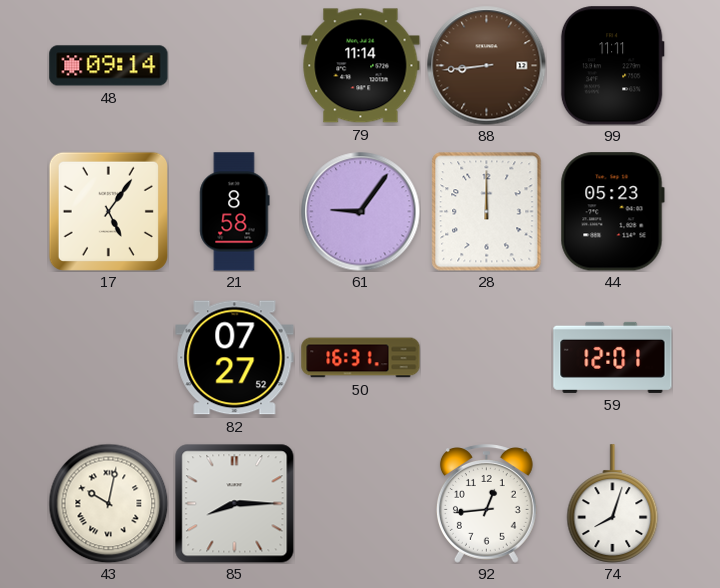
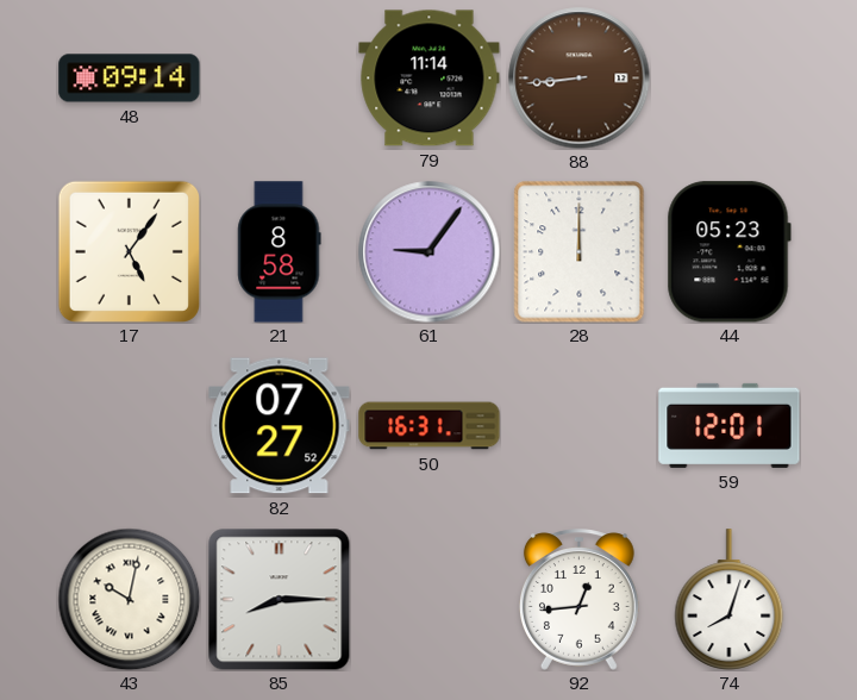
99: 11:11 -> none
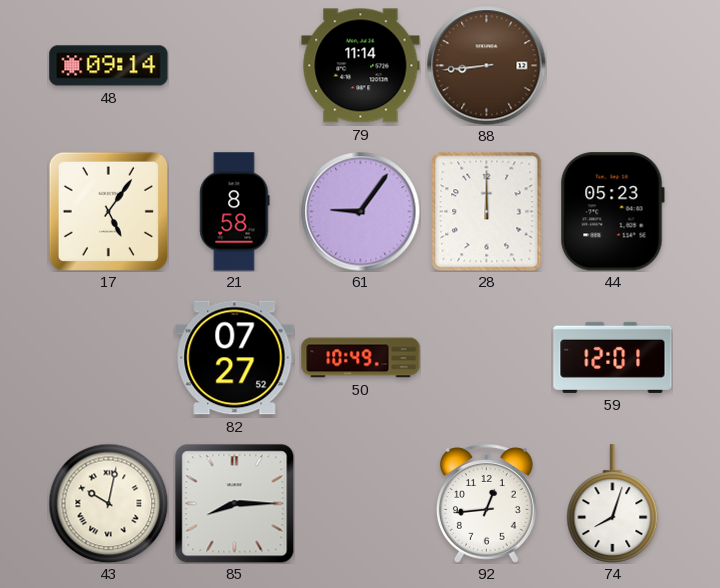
50: 16:31 -> 10:49
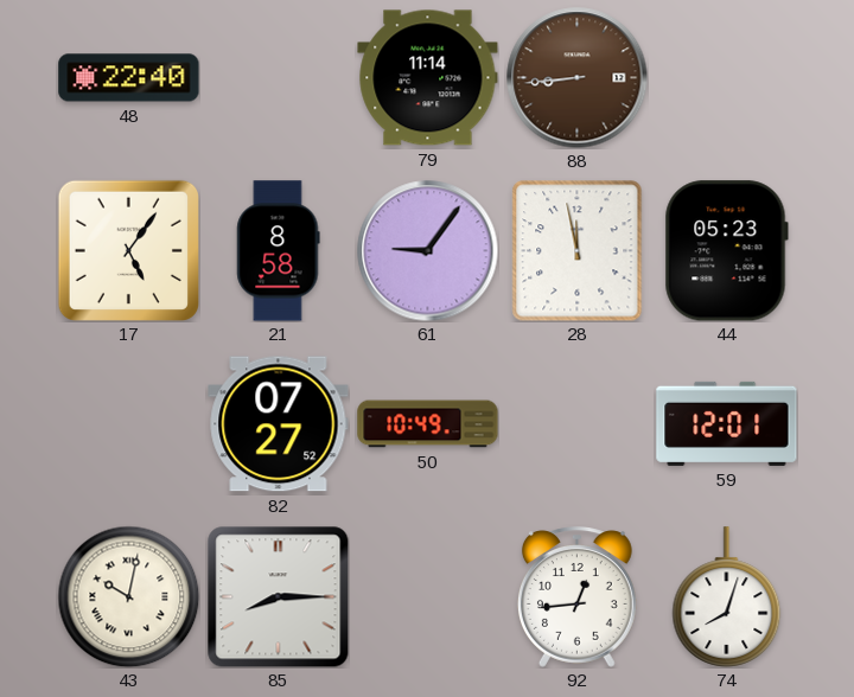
48: 09:14 -> 22:40
28: 12:00 -> 11:58
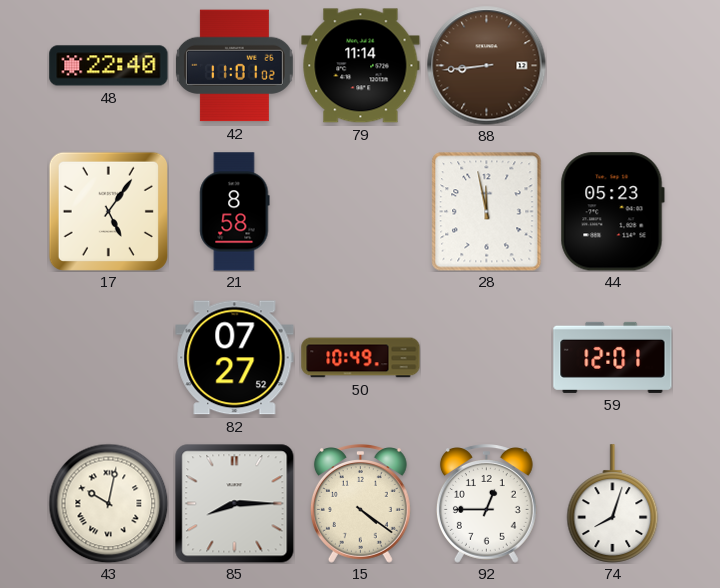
42: none -> 11:01
61: 9:06 -> none
15: none -> 4:21
92: 12:44 -> 12:45
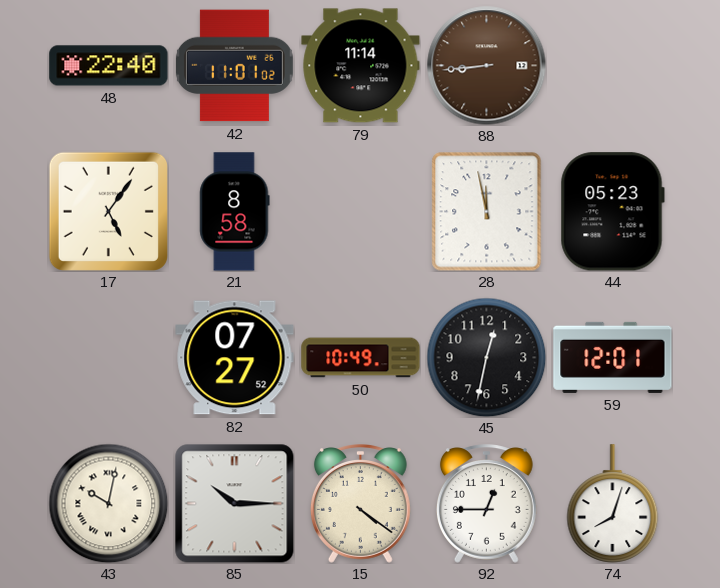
45: none -> 12:32
85: 8:15 -> 10:15
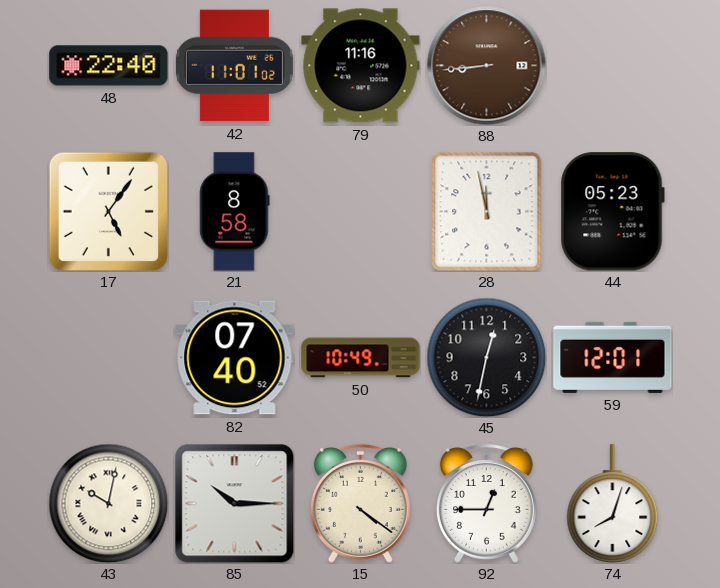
79: 11:14 -> 11:16
82: 07:27 -> 07:40
